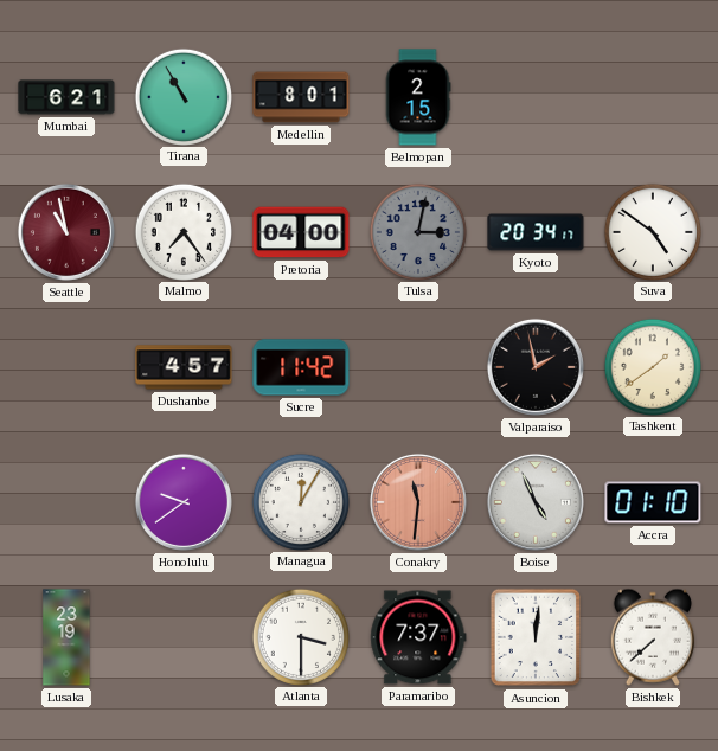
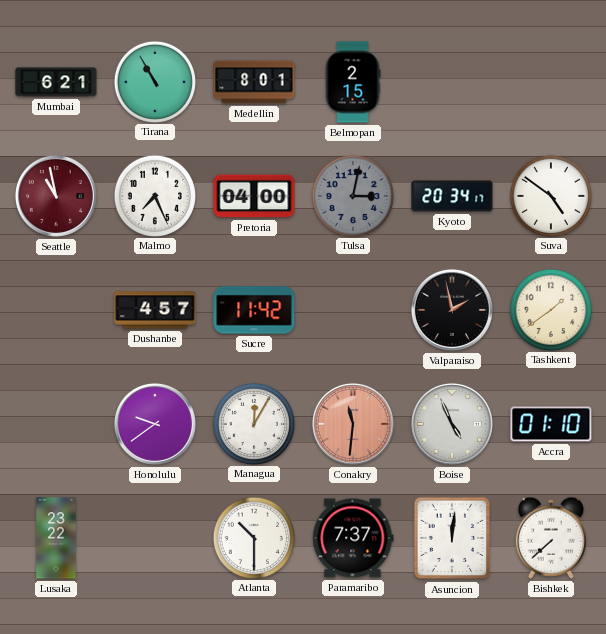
Malmo: 7:24 -> 7:26
Lusaka: 23:19 -> 23:22
Atlanta: 3:30 -> 10:30
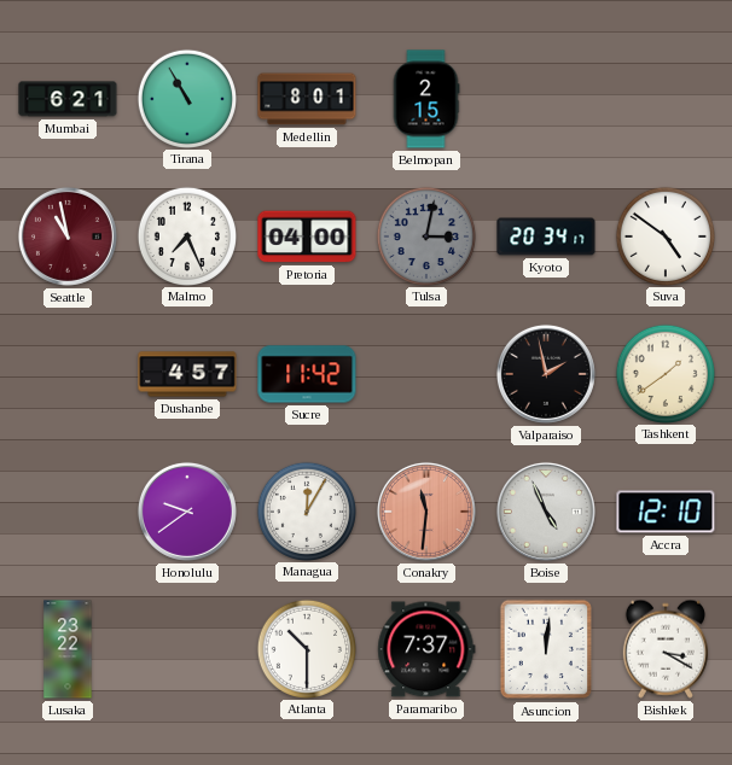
Accra: 01:10 -> 12:10
Bishkek: 7:38 -> 3:20
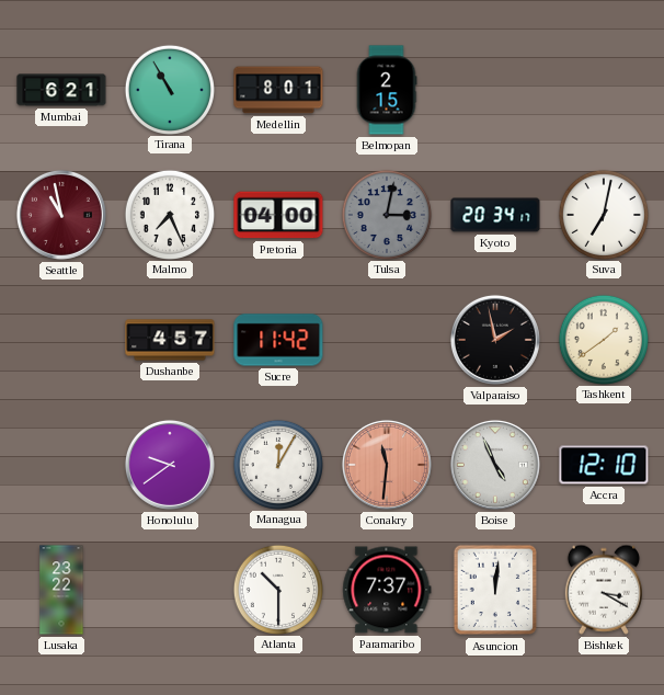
Suva: 4:51 -> 7:02
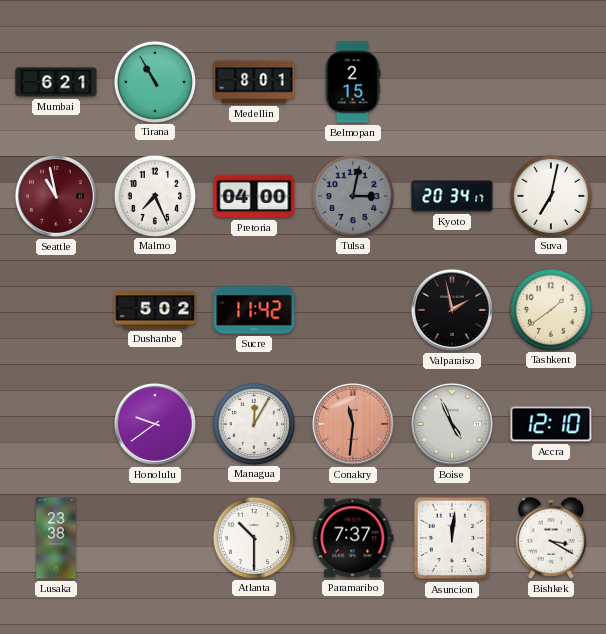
Dushanbe: 4:57 -> 5:02
Lusaka: 23:22 -> 23:38
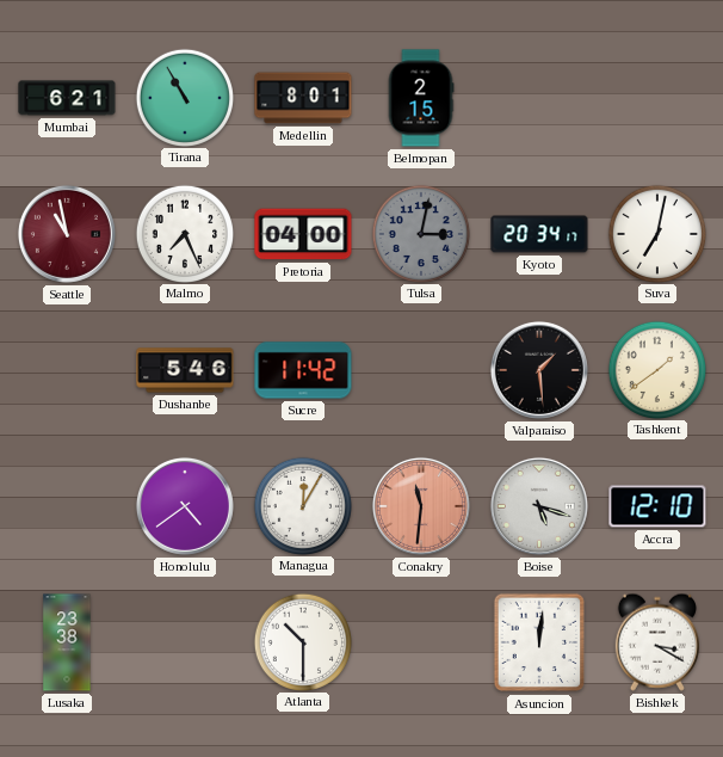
Dushanbe: 5:02 -> 5:46
Valparaiso: 1:58 -> 1:29
Honolulu: 9:39 -> 4:39
Boise: 4:56 -> 5:18
Paramaribo: 7:37 -> none
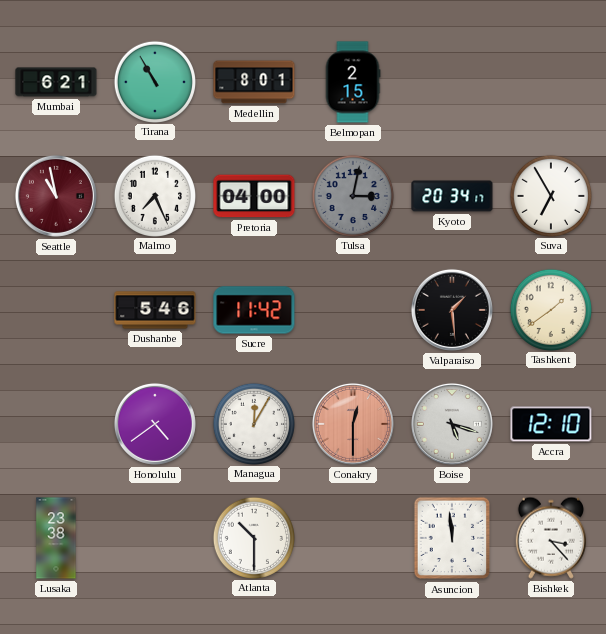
Suva: 7:02 -> 6:55
Conakry: 11:31 -> 12:30
Asuncion: 12:01 -> 11:59
Bishkek: 3:20 -> 3:23
